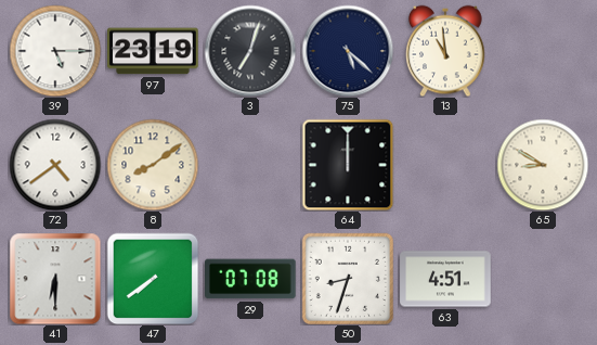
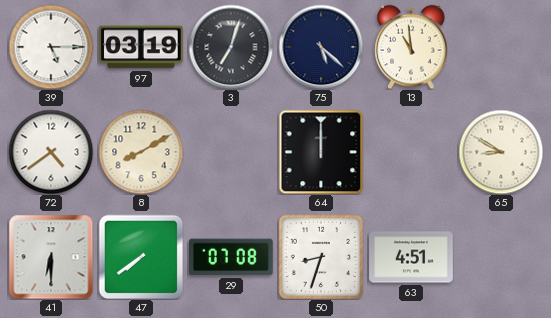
97: 23:19 -> 03:19
8: 8:09 -> 8:10
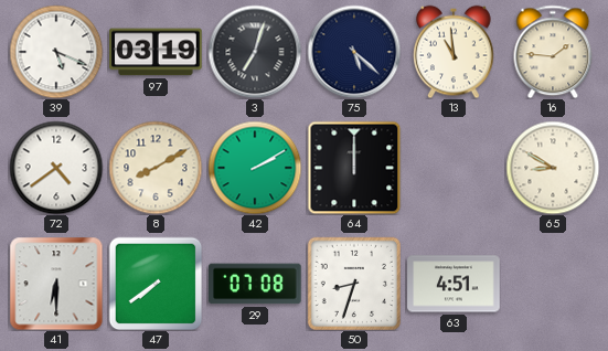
39: 5:15 -> 5:19
16: none -> 1:46
42: none -> 2:10
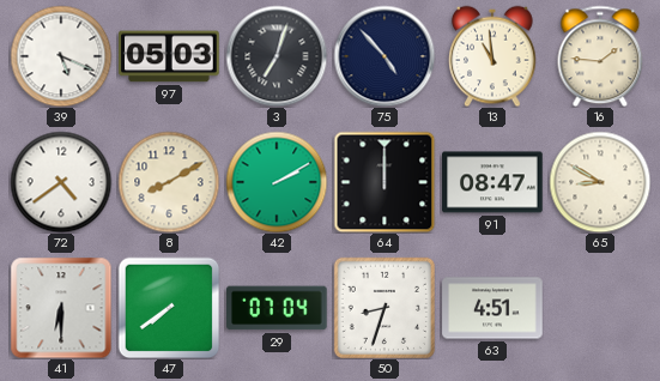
97: 03:19 -> 05:03
75: 5:22 -> 4:53
91: none -> 08:47
29: 07:08 -> 07:04
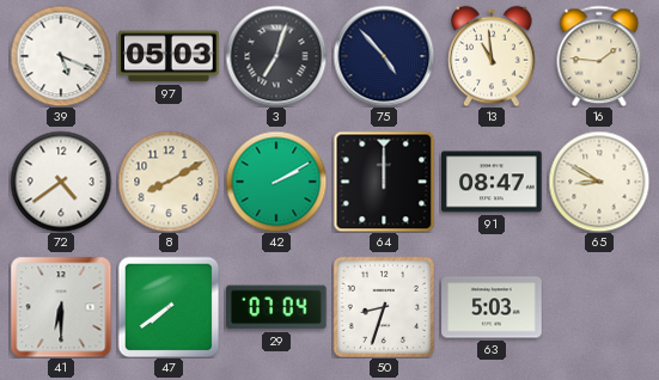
63: 4:51 -> 5:03
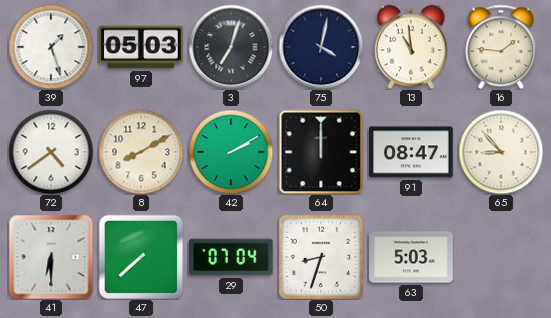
39: 5:19 -> 1:27
75: 4:53 -> 4:02
65: 8:50 -> 8:53
47: 7:39 -> 7:38
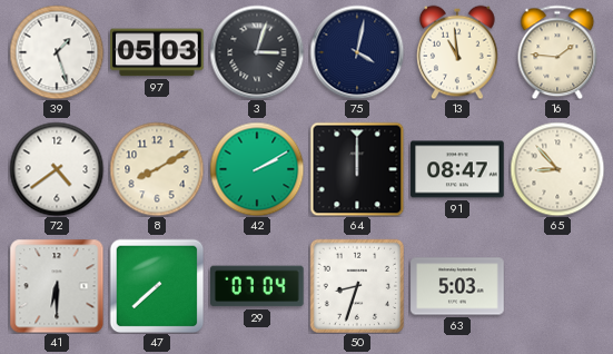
3: 7:03 -> 3:03
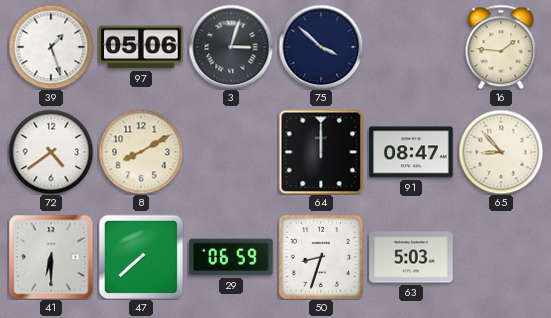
97: 05:03 -> 05:06
75: 4:02 -> 3:52
13: 10:59 -> none
42: 2:10 -> none
29: 07:04 -> 06:59
